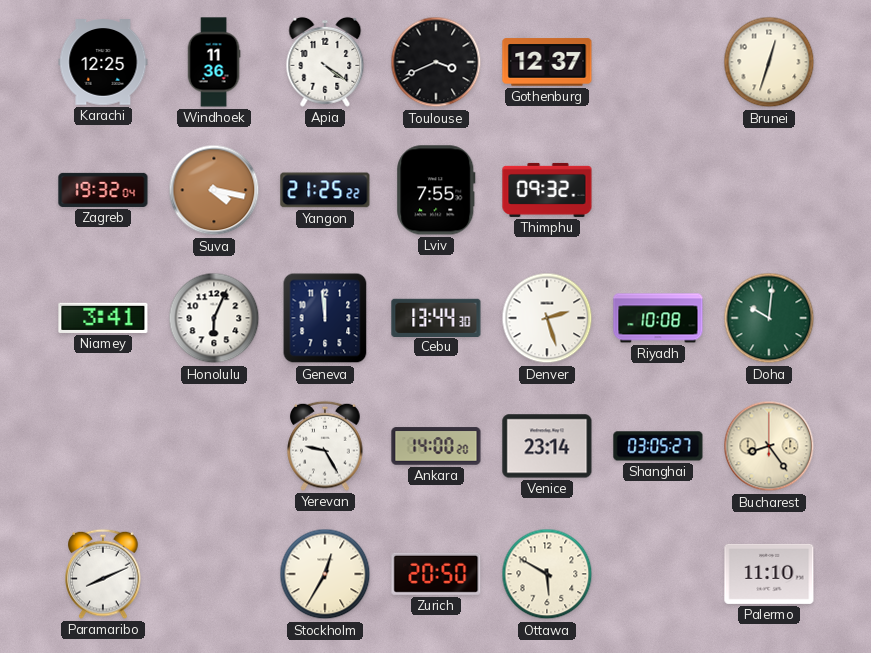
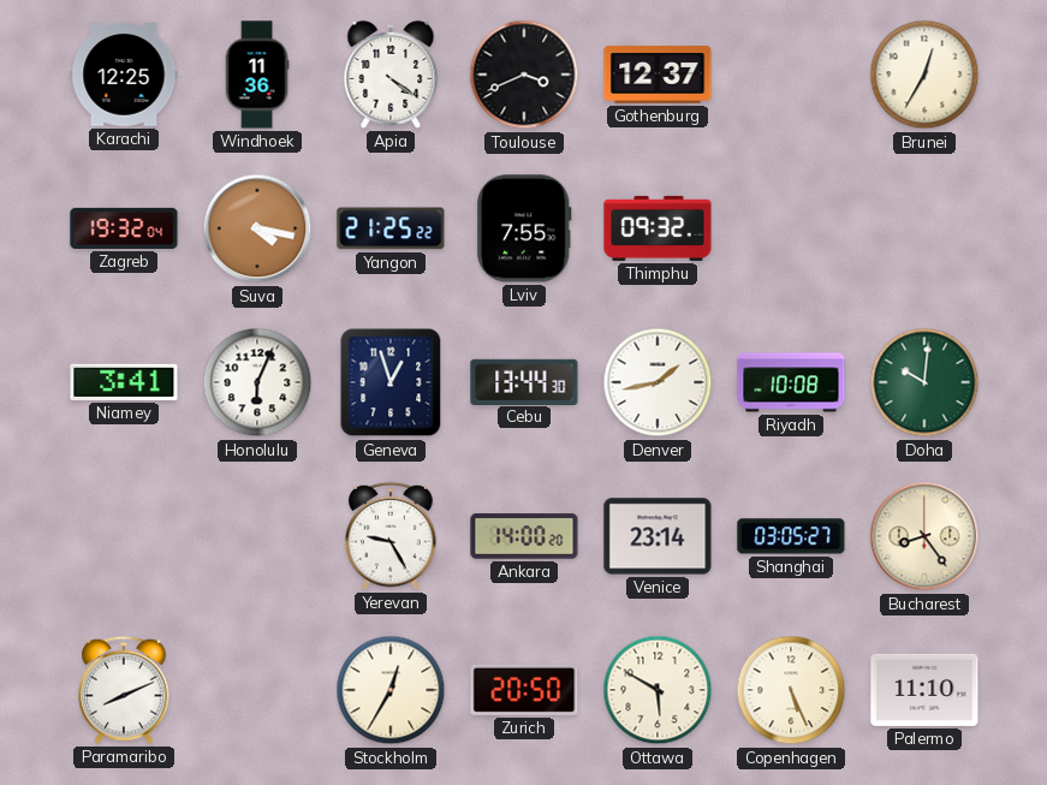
Brunei: 12:33 -> 12:35
Geneva: 11:59 -> 12:57
Denver: 2:27 -> 1:43
Copenhagen: none -> 5:26
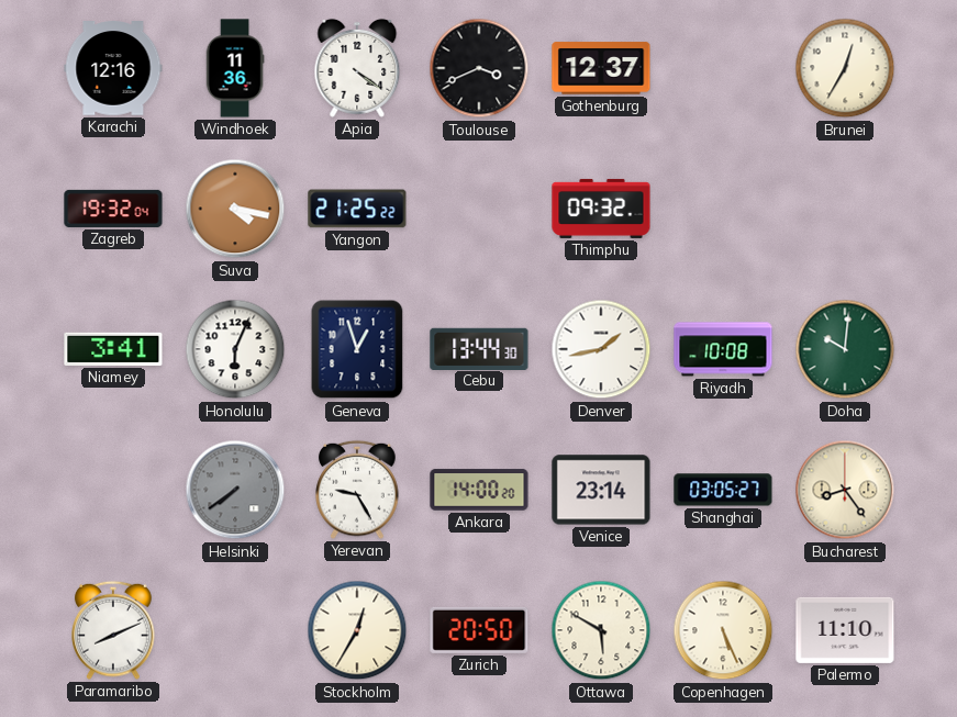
Karachi: 12:25 -> 12:16
Lviv: 7:55 -> none
Helsinki: none -> 7:39
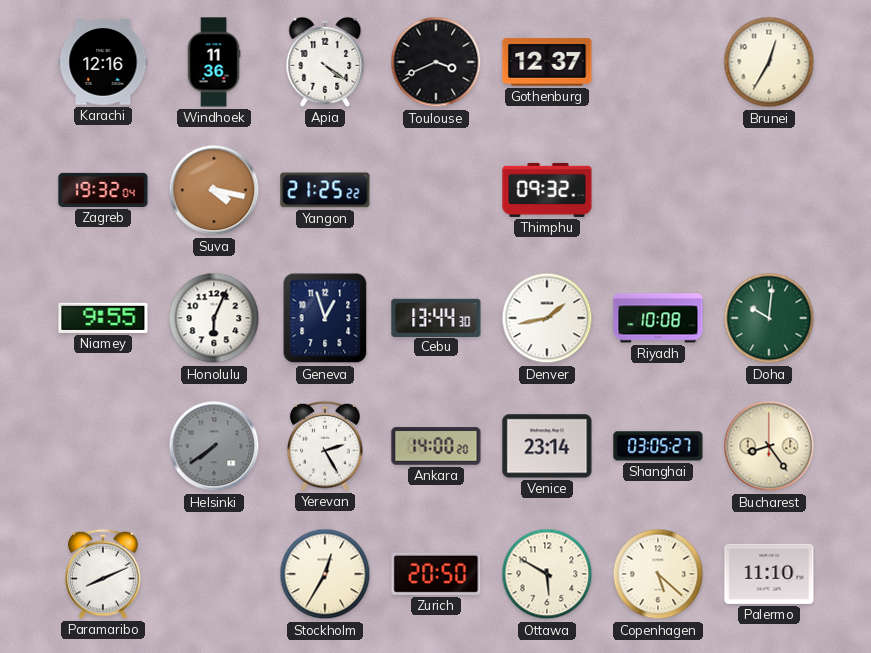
Niamey: 3:41 -> 9:55
Yerevan: 9:25 -> 2:25
Copenhagen: 5:26 -> 5:22
